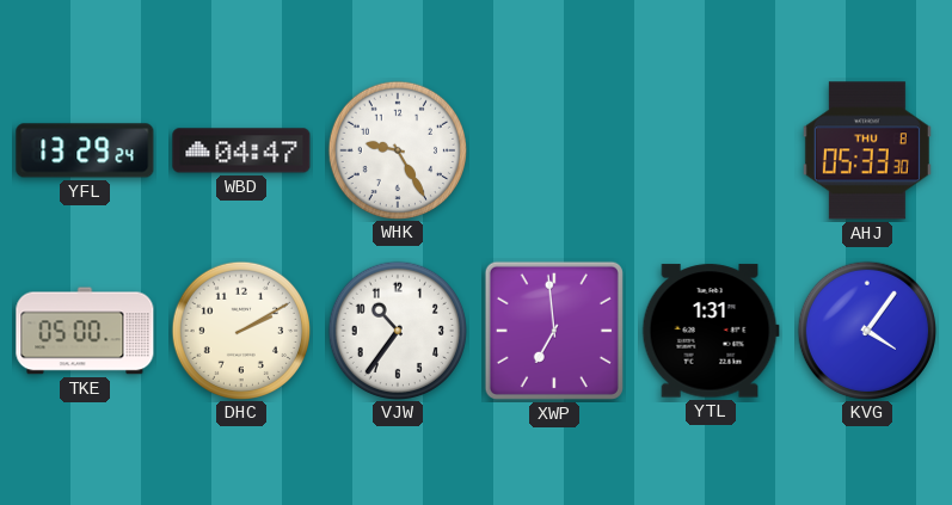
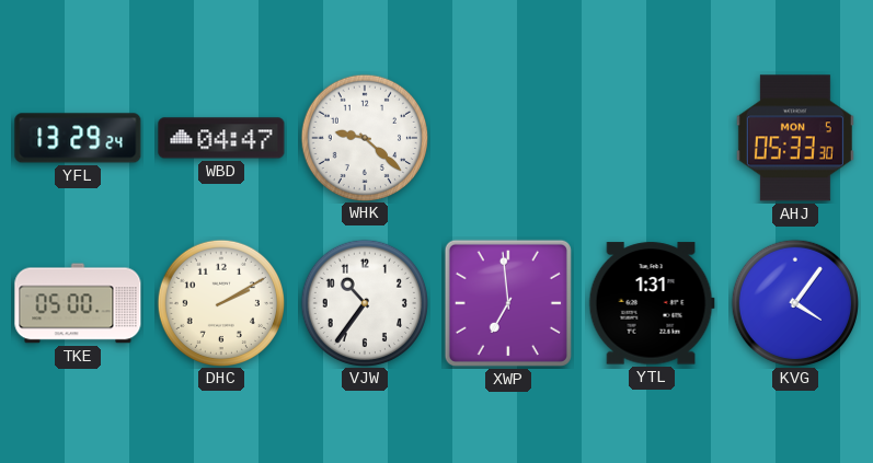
WHK: 9:25 -> 9:22
AHJ date: THU 8 -> MON 5
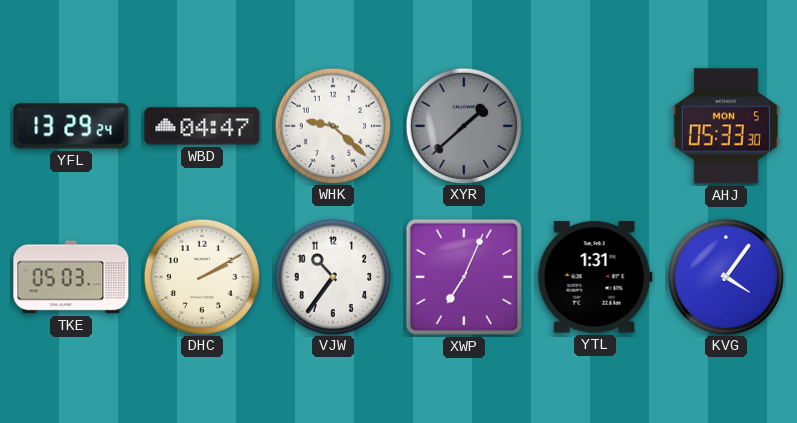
XYR: none -> 1:38
TKE: 05:00 -> 05:03
XWP: 6:59 -> 7:04
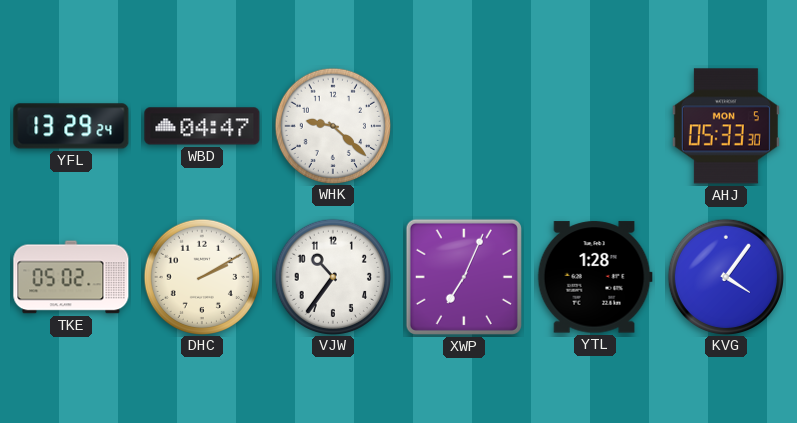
XYR: 1:38 -> none
TKE: 05:03 -> 05:02
YTL: 1:31 -> 1:28
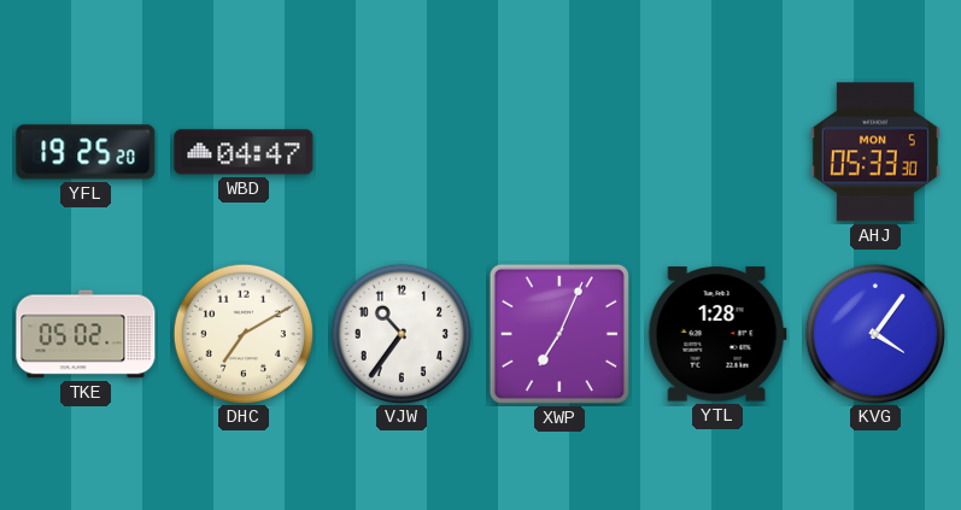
YFL: 13:29 -> 19:25
WHK: 9:22 -> none
DHC: 2:10 -> 7:10
